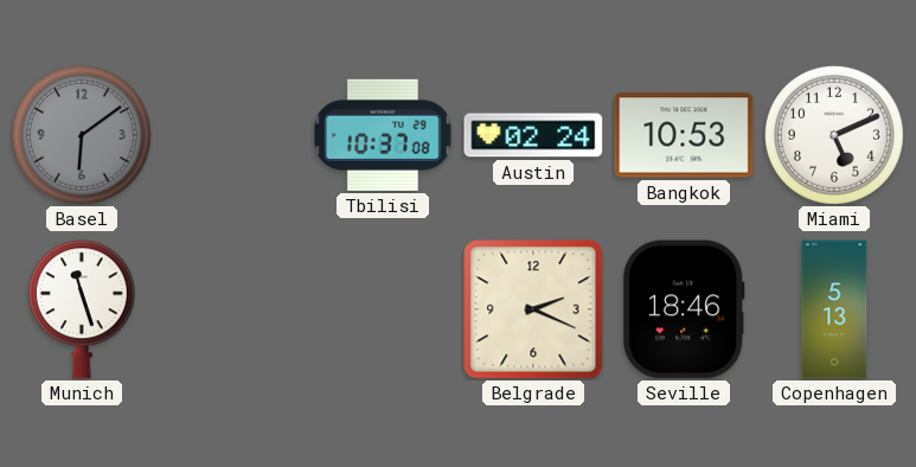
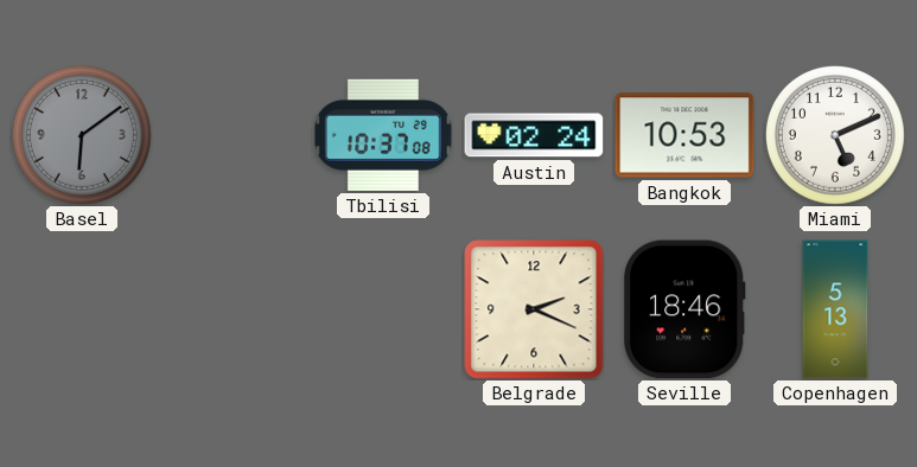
Munich: 11:27 -> none
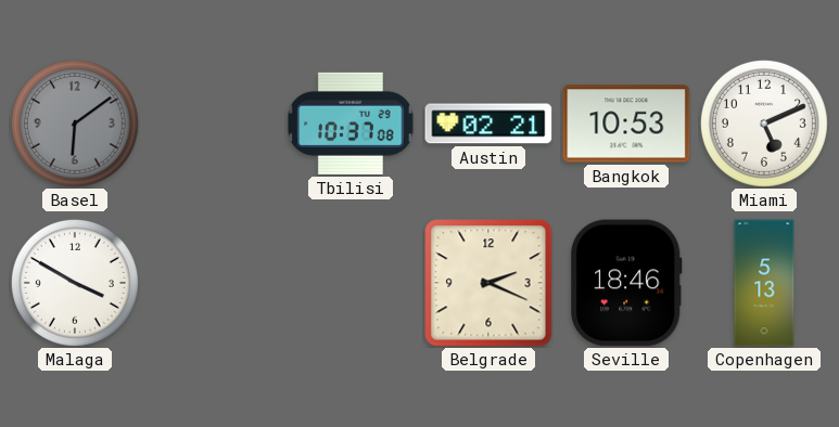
Austin: 02:24 -> 02:21
Malaga: none -> 3:50
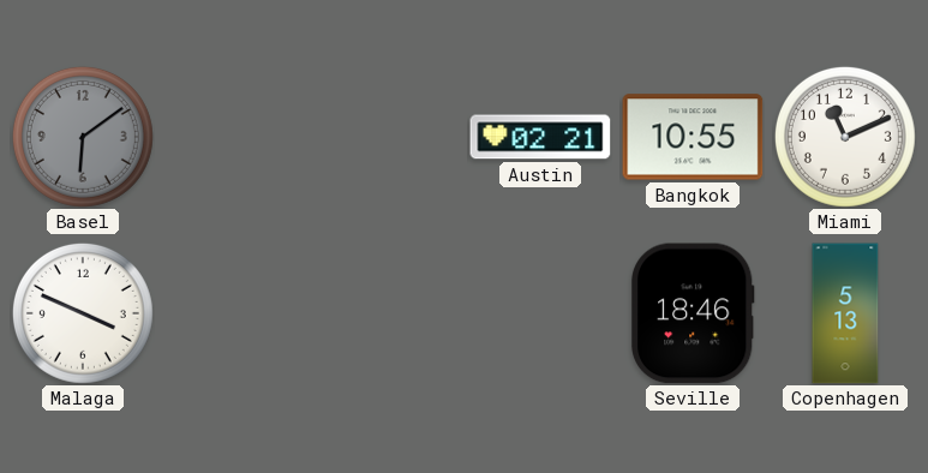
Tbilisi: 10:37 -> none
Bangkok: 10:53 -> 10:55
Miami: 5:11 -> 11:11
Malaga: 3:50 -> 3:49
Belgrade: 2:19 -> none
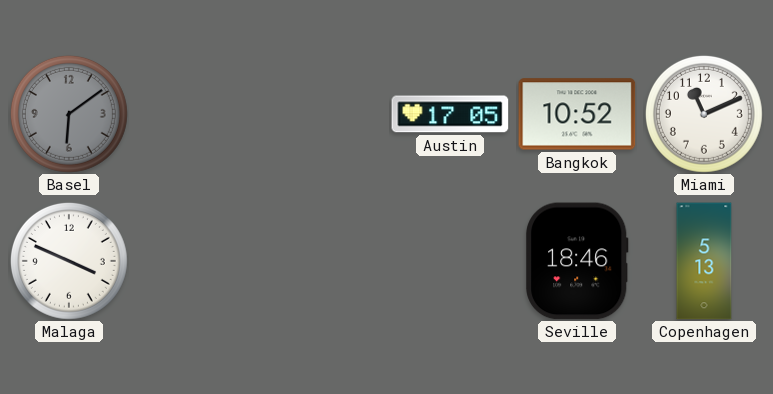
Austin: 02:21 -> 17:05
Bangkok: 10:55 -> 10:52
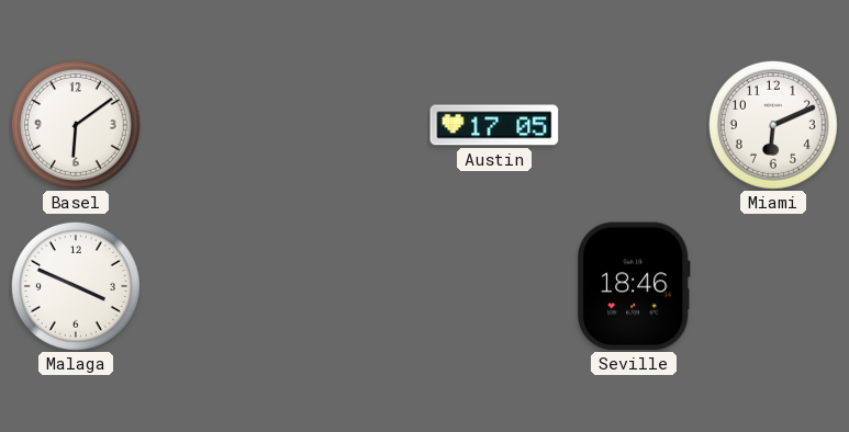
Basel dial: grey -> white
Bangkok: 10:52 -> none
Miami: 11:11 -> 6:11
Copenhagen: 5:13 -> none
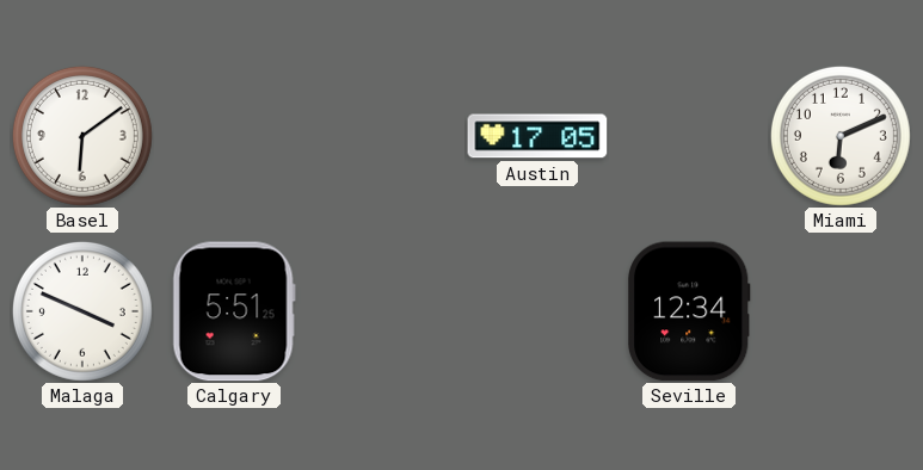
Calgary: none -> 5:51
Seville: 18:46 -> 12:34
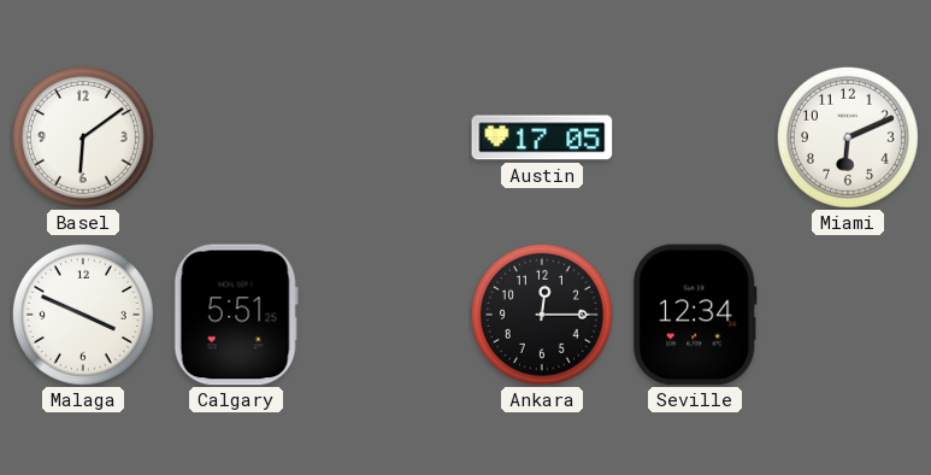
Ankara: none -> 12:15
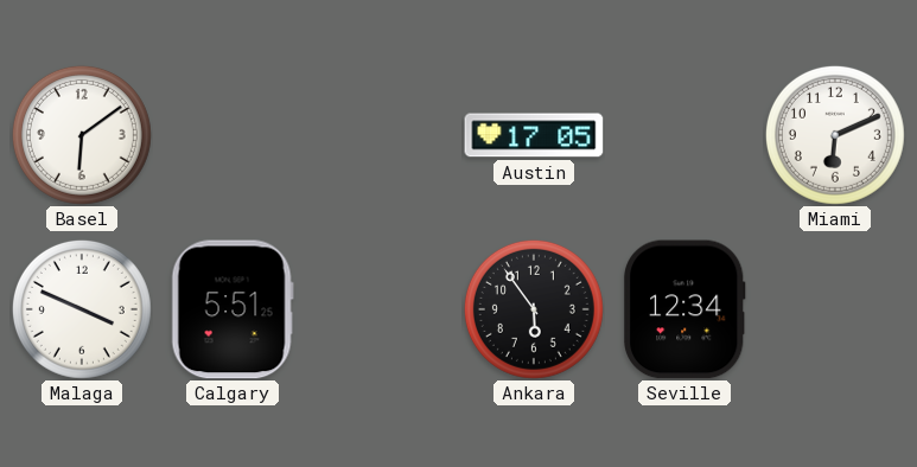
Ankara: 12:15 -> 5:54
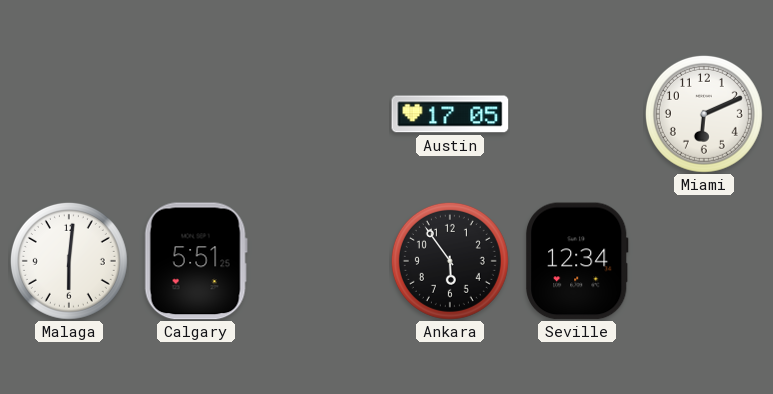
Basel: 6:09 -> none
Malaga: 3:49 -> 6:01
